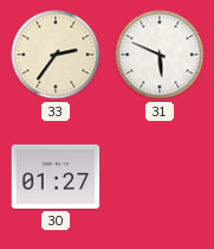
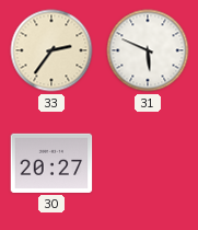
30: 01:27 -> 20:27
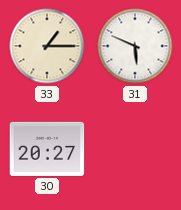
33: 2:36 -> 1:15
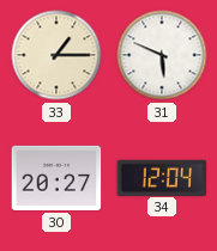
34: none -> 12:04
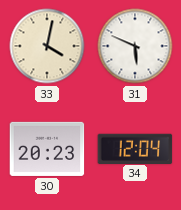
33: 1:15 -> 4:02
30: 20:27 -> 20:23
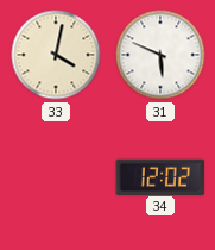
30: 20:23 -> none
34: 12:04 -> 12:02
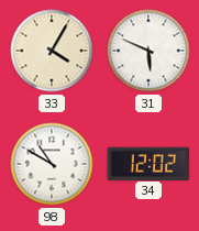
33: 4:02 -> 4:05
98: none -> 10:50
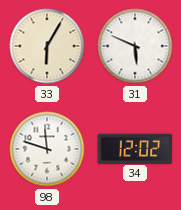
33: 4:05 -> 6:05
98: 10:50 -> 11:48
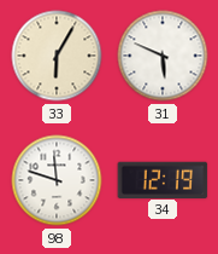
34: 12:02 -> 12:19
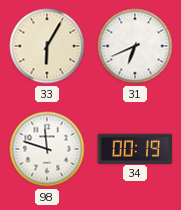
31: 5:49 -> 6:41
34: 12:19 -> 00:19
